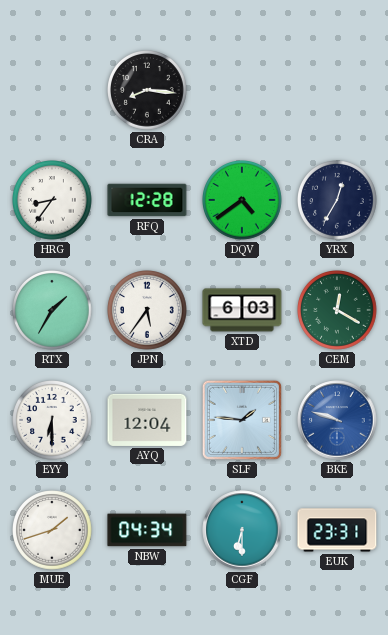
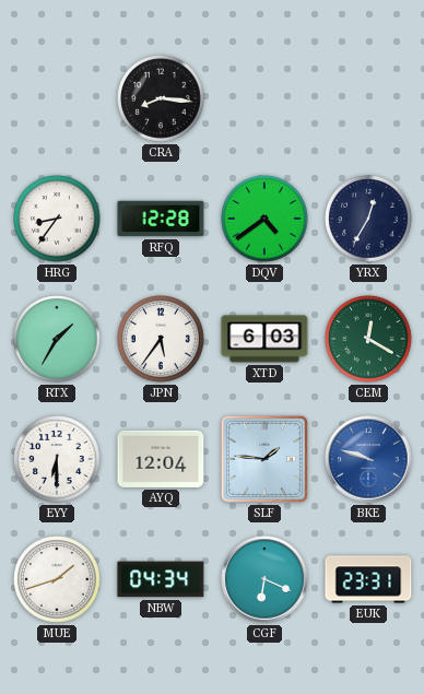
CGF: 6:30 -> 6:19
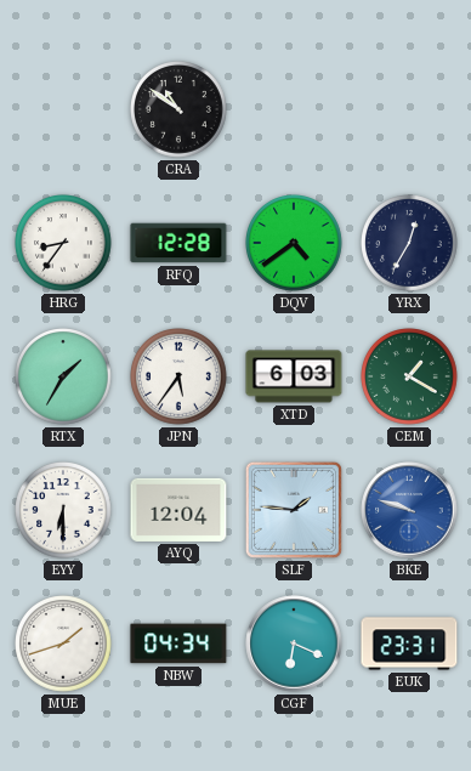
CRA: 8:16 -> 10:51
CEM: 12:20 -> 1:20
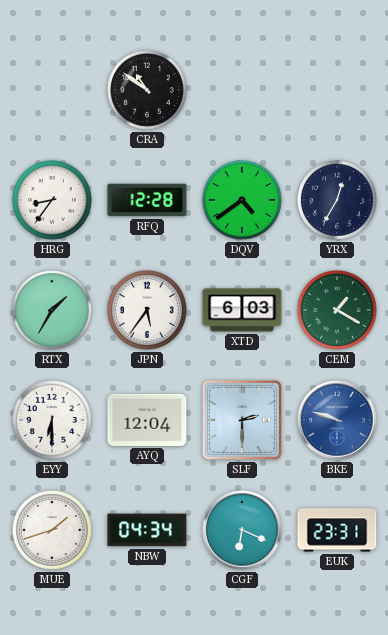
SLF: 1:46 -> 2:30
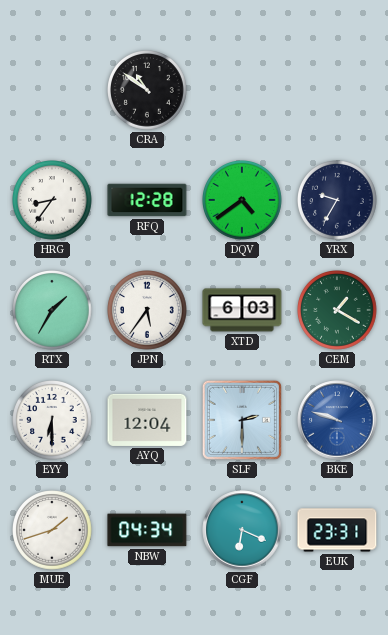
YRX: 12:35 -> 9:35
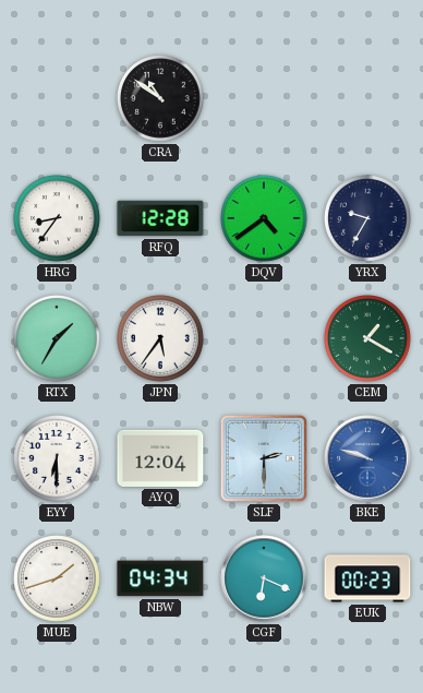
XTD: 6:03 -> none
EUK: 23:31 -> 00:23
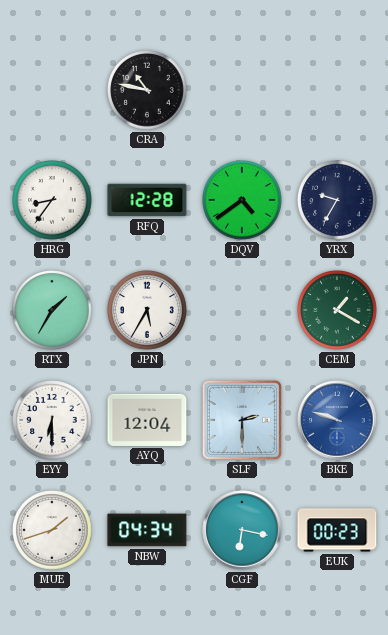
CRA: 10:51 -> 10:47
JPN: 5:36 -> 5:35
CGF: 6:19 -> 6:17
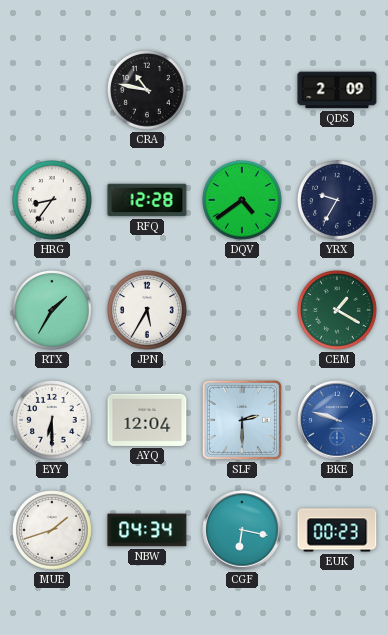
QDS: none -> 2:09
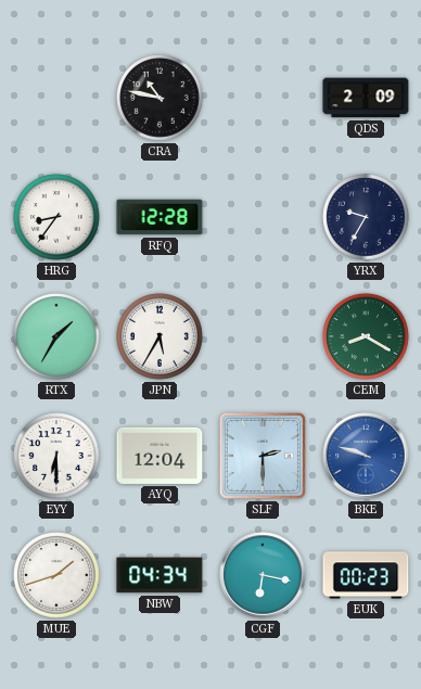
DQV: 4:39 -> none
CEM: 1:20 -> 8:20
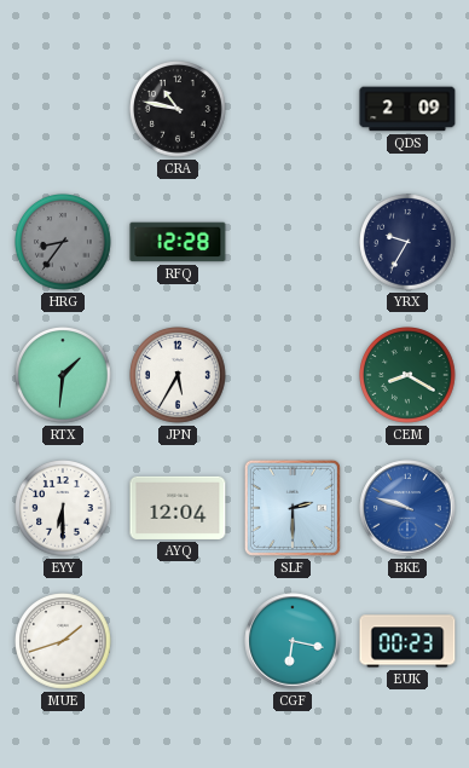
HRG dial: white -> grey
RTX: 1:35 -> 1:31
NBW: 04:34 -> none
